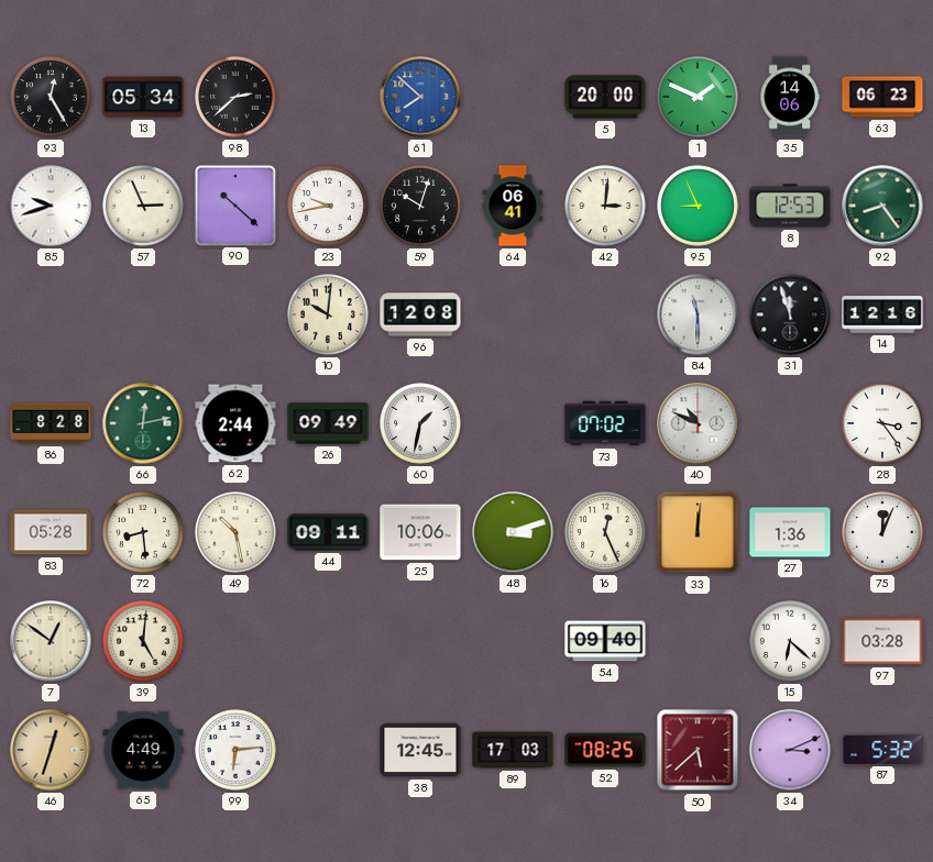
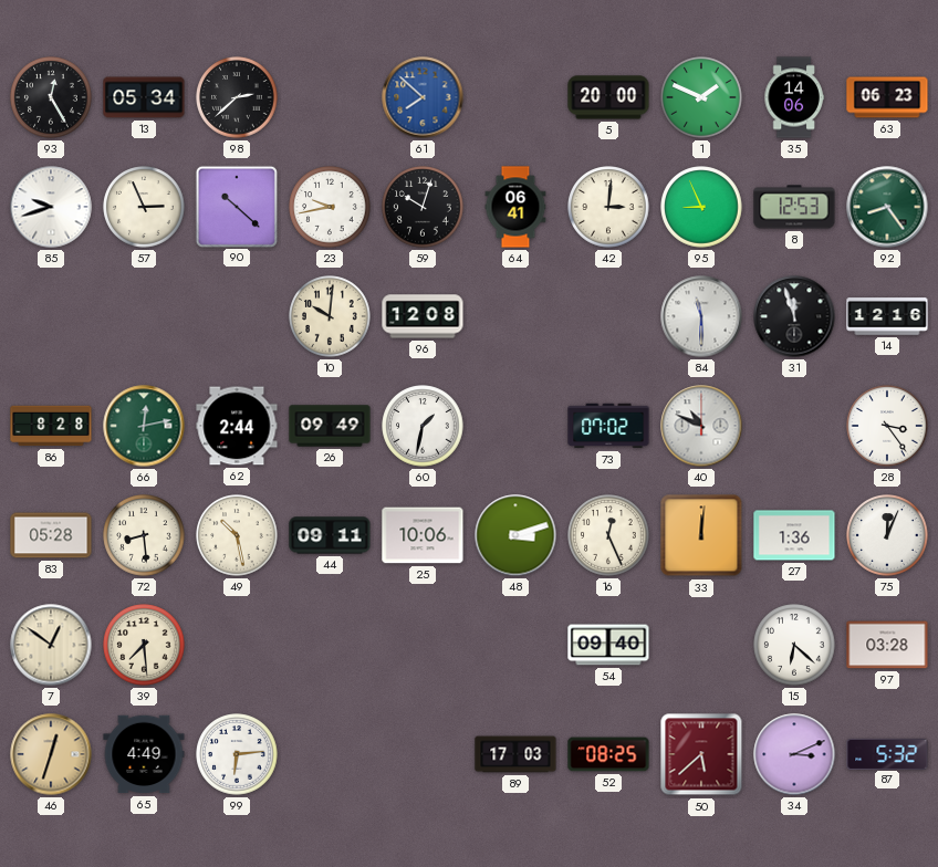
39: 5:01 -> 7:29
38: 12:45 -> none
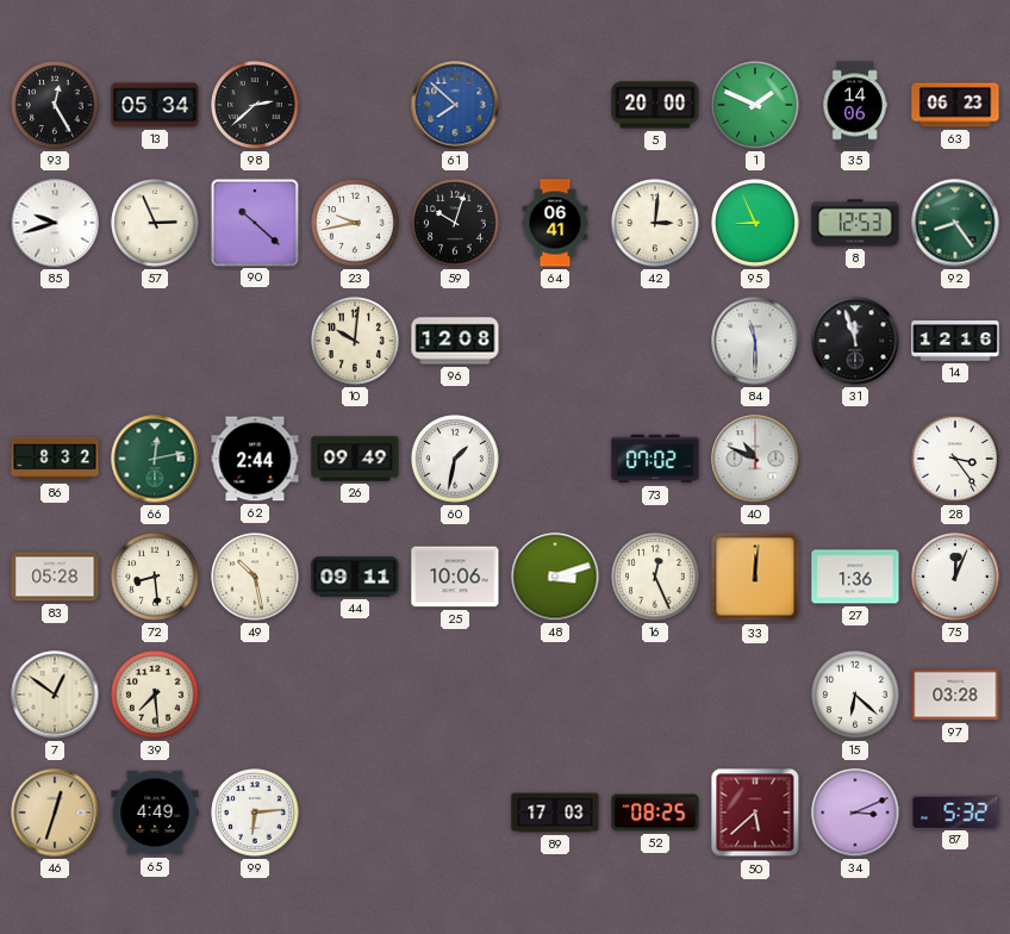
86: 8:28 -> 8:32
54: 09:40 -> none
